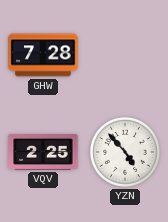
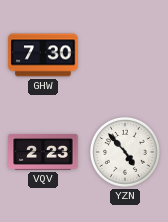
GHW: 7:28 -> 7:30
VQV: 2:25 -> 2:23
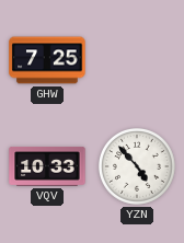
GHW: 7:30 -> 7:25
VQV: 2:23 -> 10:33
